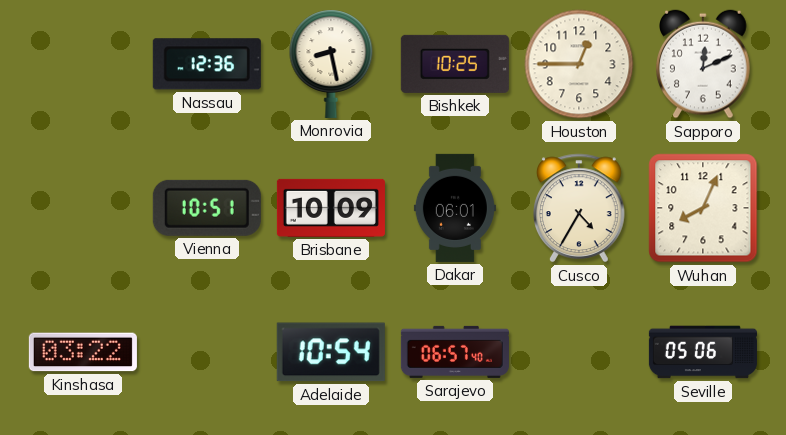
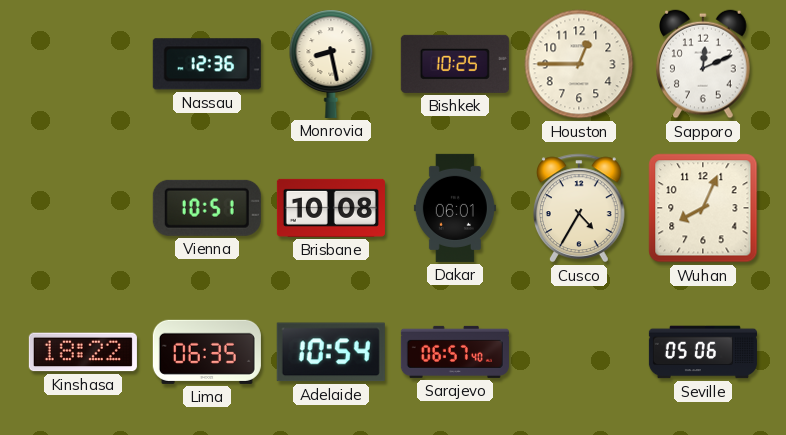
Brisbane: 10:09 -> 10:08
Kinshasa: 03:22 -> 18:22
Lima: none -> 06:35
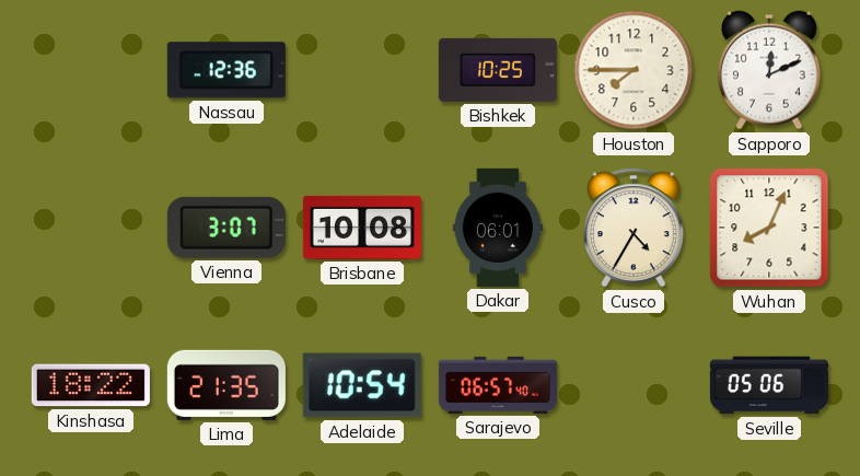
Monrovia: 8:28 -> none
Houston: 12:45 -> 7:45
Vienna: 10:51 -> 3:07
Lima: 06:35 -> 21:35
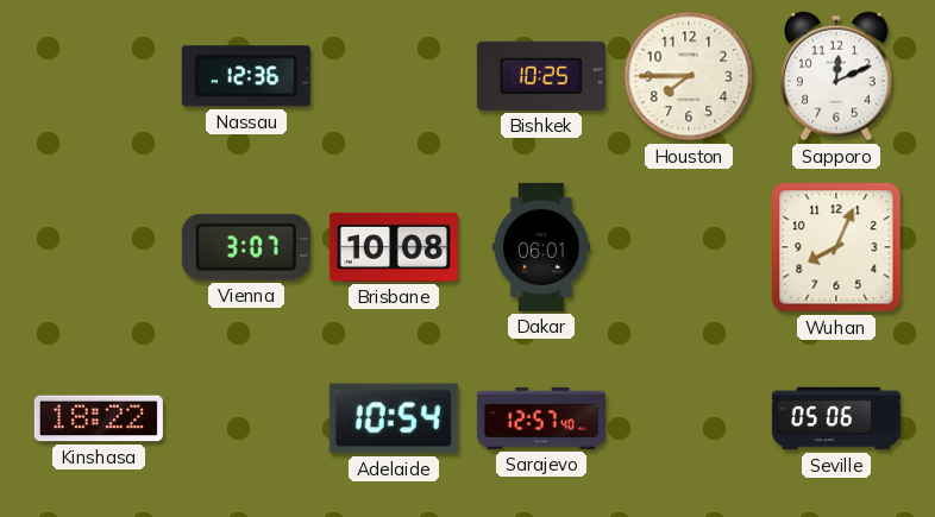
Cusco: 4:35 -> none
Lima: 21:35 -> none
Sarajevo: 06:57 -> 12:57
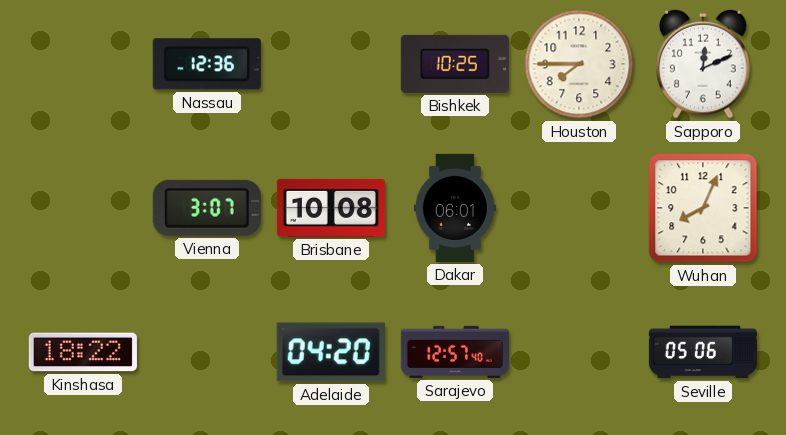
Adelaide: 10:54 -> 04:20
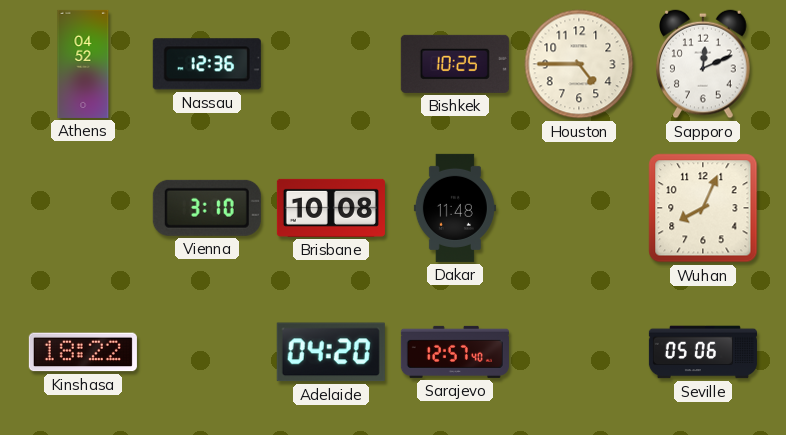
Athens: none -> 04:52
Houston: 7:45 -> 4:45
Vienna: 3:07 -> 3:10
Dakar: 06:01 -> 11:48
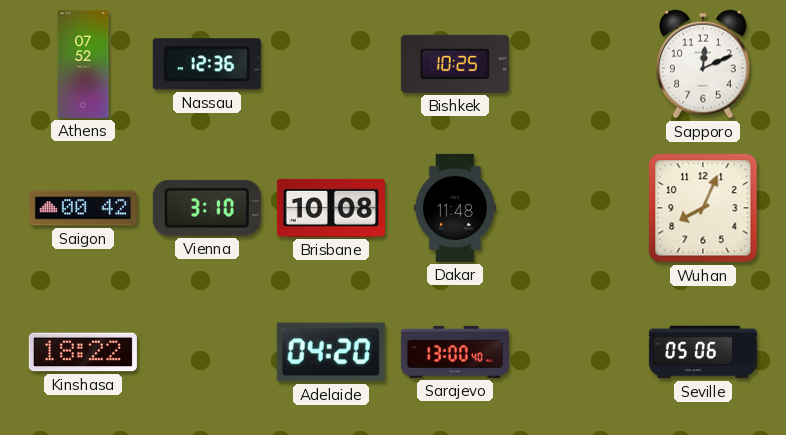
Athens: 04:52 -> 07:52
Houston: 4:45 -> none
Saigon: none -> 00:42
Sarajevo: 12:57 -> 13:00
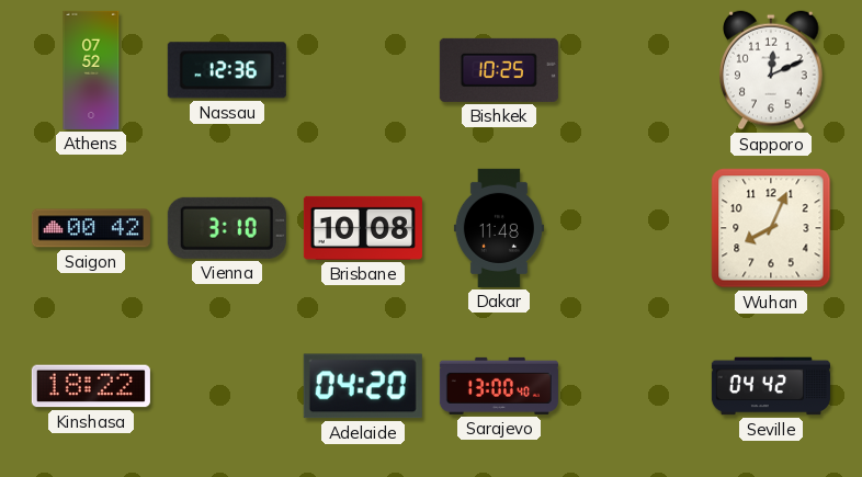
Seville: 05:06 -> 04:42
